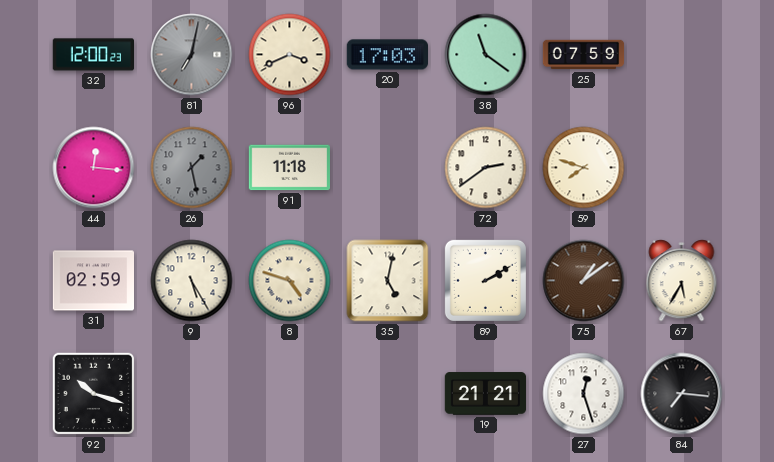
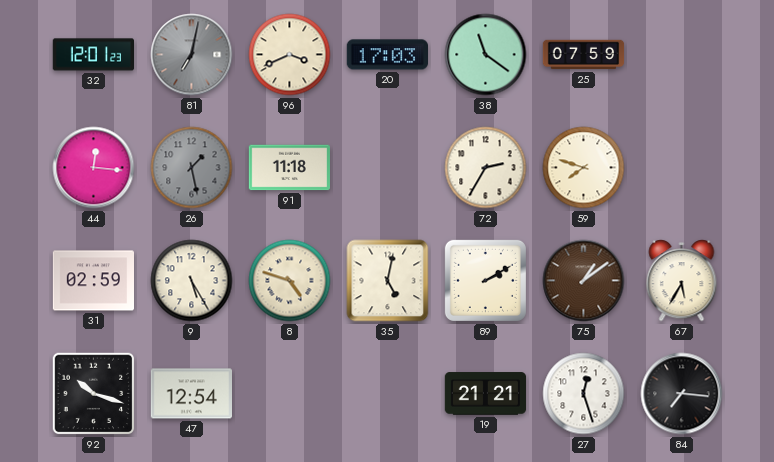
32: 12:00 -> 12:01
72: 2:39 -> 2:35
47: none -> 12:54
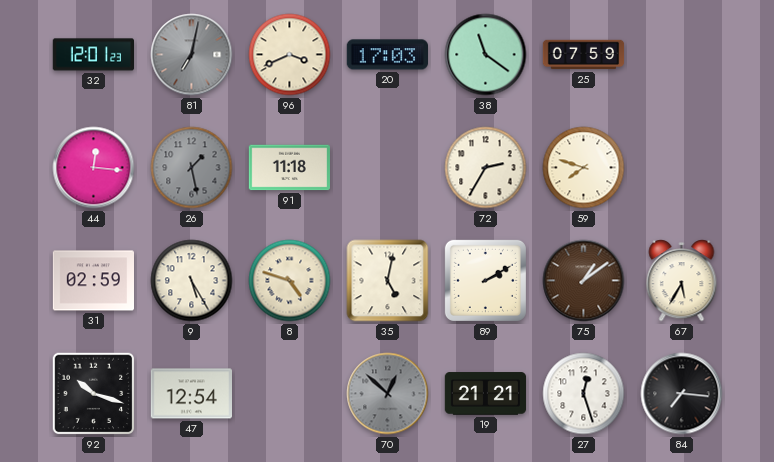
70: none -> 12:52
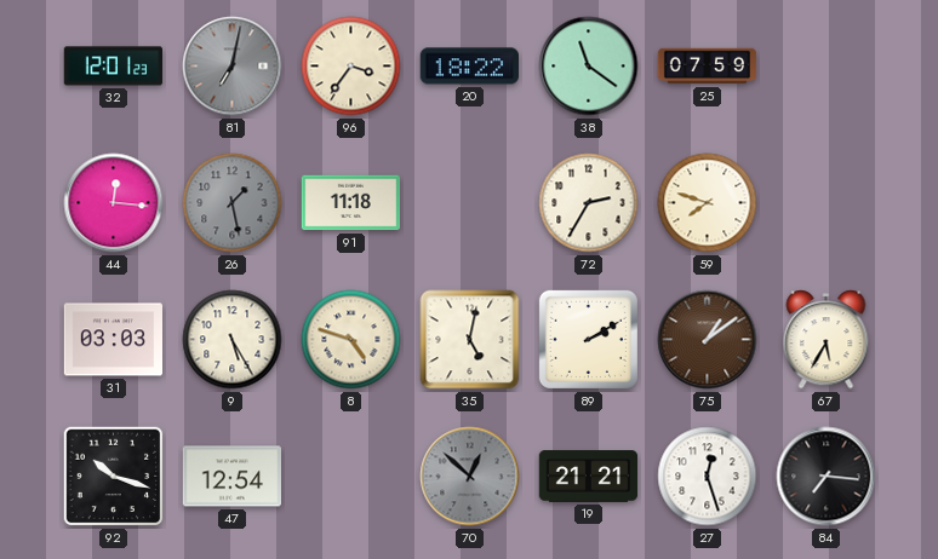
96: 3:41 -> 3:36
20: 17:03 -> 18:22
31: 02:59 -> 03:03
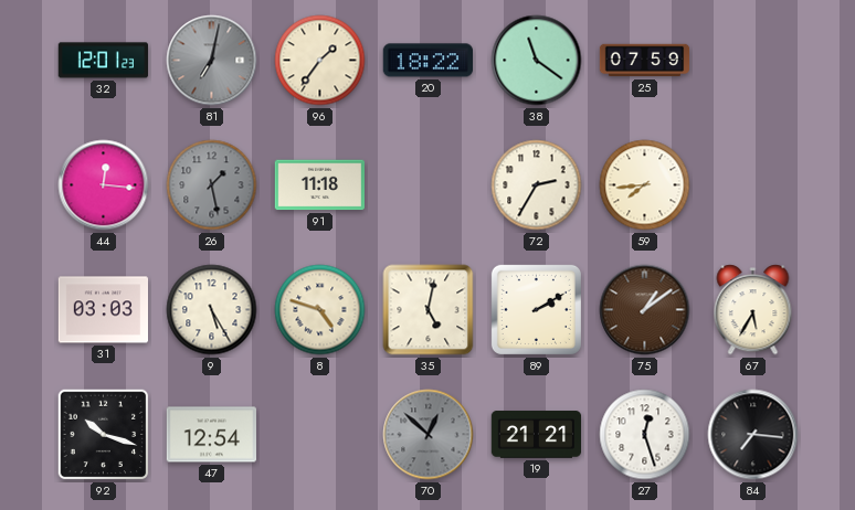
96: 3:36 -> 1:36
59: 7:48 -> 7:44
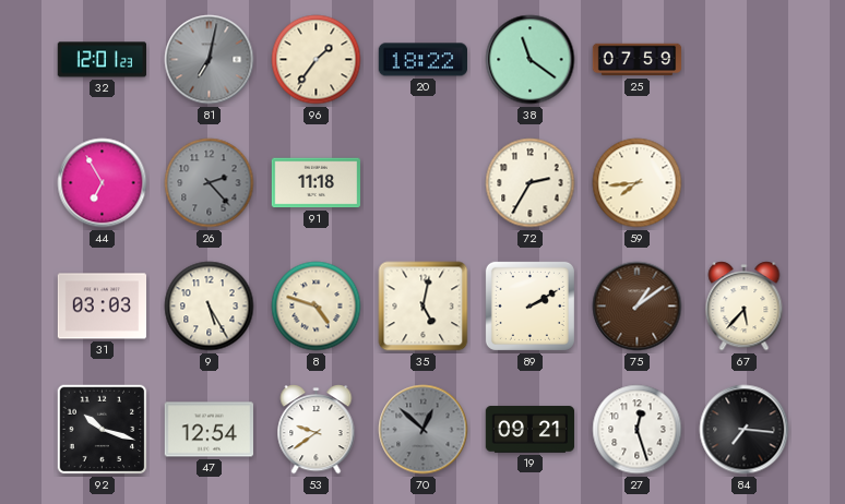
44: 12:16 -> 6:55
26: 1:28 -> 2:23
67: 5:35 -> 5:37
53: none -> 9:39
19: 21:21 -> 09:21
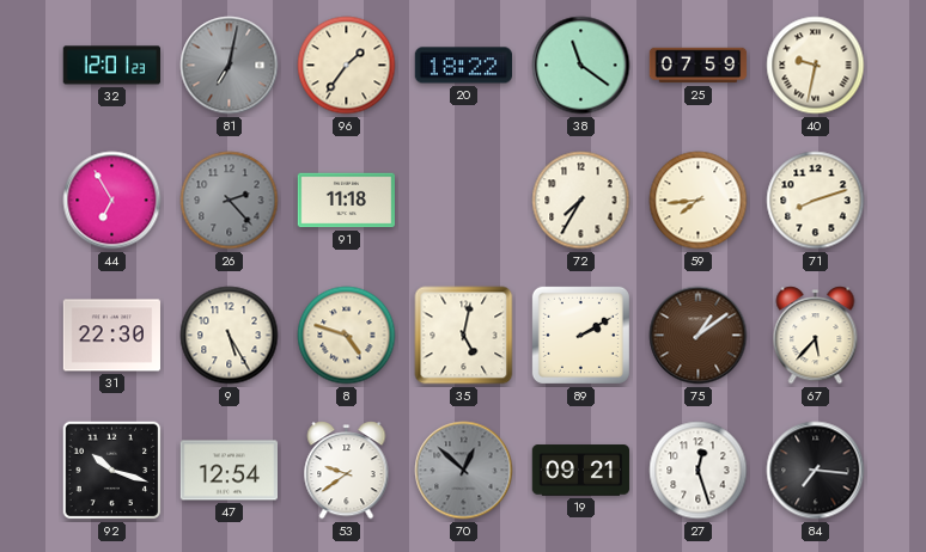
40: none -> 9:32
72: 2:35 -> 7:35
71: none -> 8:12
31: 03:03 -> 22:30
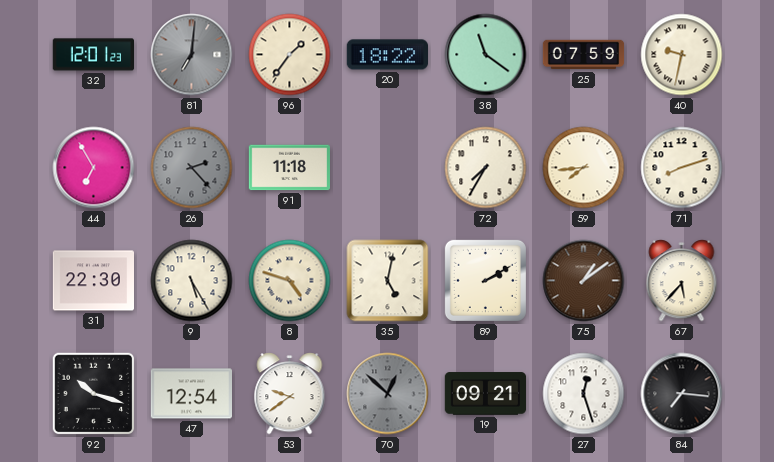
81: 7:02 -> 7:01
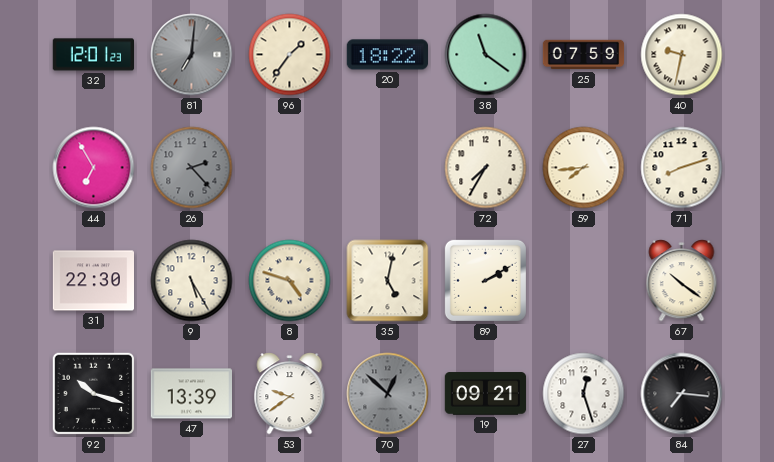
91: 11:18 -> none
75: 1:09 -> none
67: 5:37 -> 10:21
47: 12:54 -> 13:39
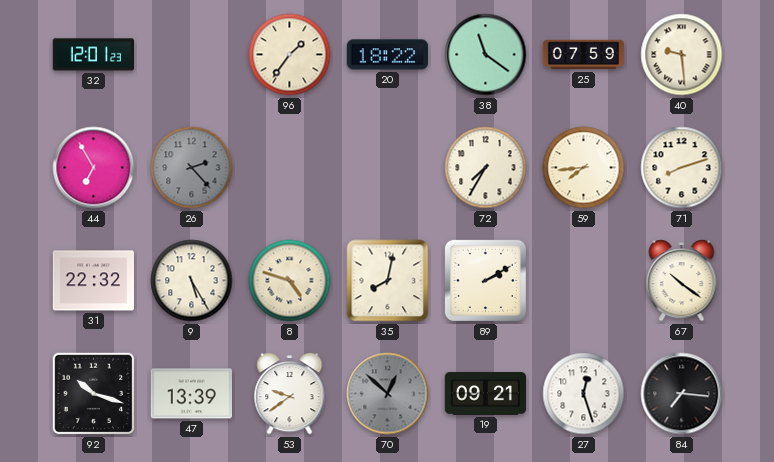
81: 7:01 -> none
40: 9:32 -> 9:29
31: 22:30 -> 22:32
35: 5:02 -> 8:02
